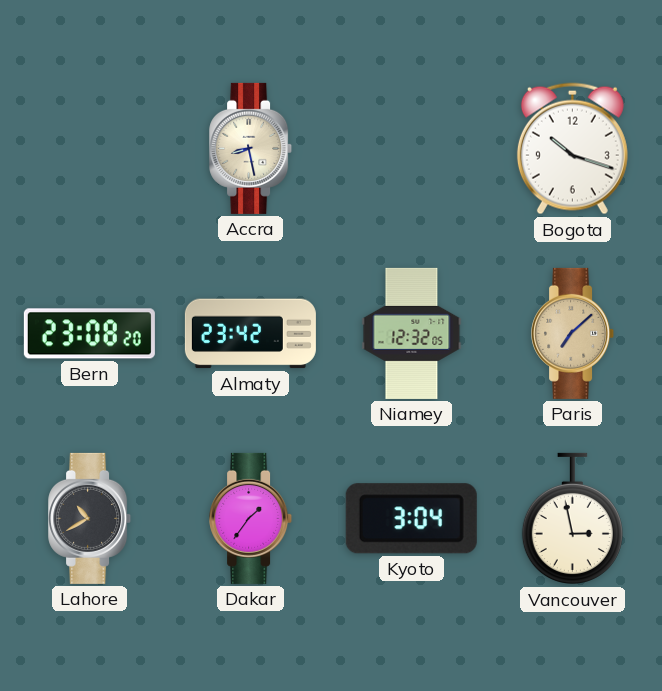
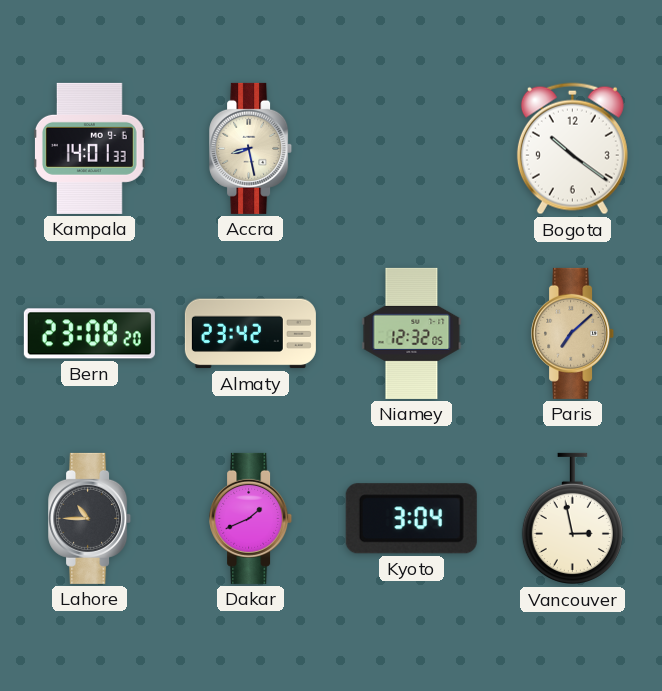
Kampala: none -> 14:01
Bogota: 10:18 -> 10:21
Lahore: 10:40 -> 10:45
Dakar: 1:36 -> 1:41
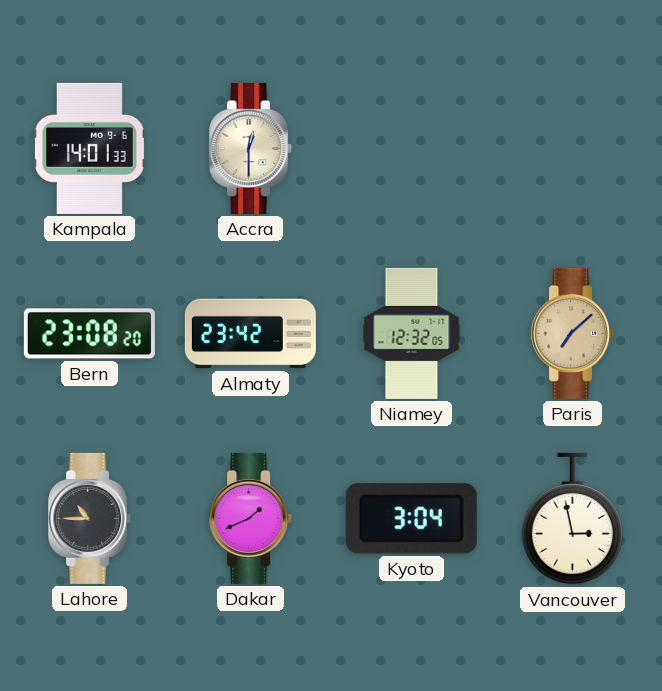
Accra: 8:28 -> 12:30
Bogota: 10:21 -> none
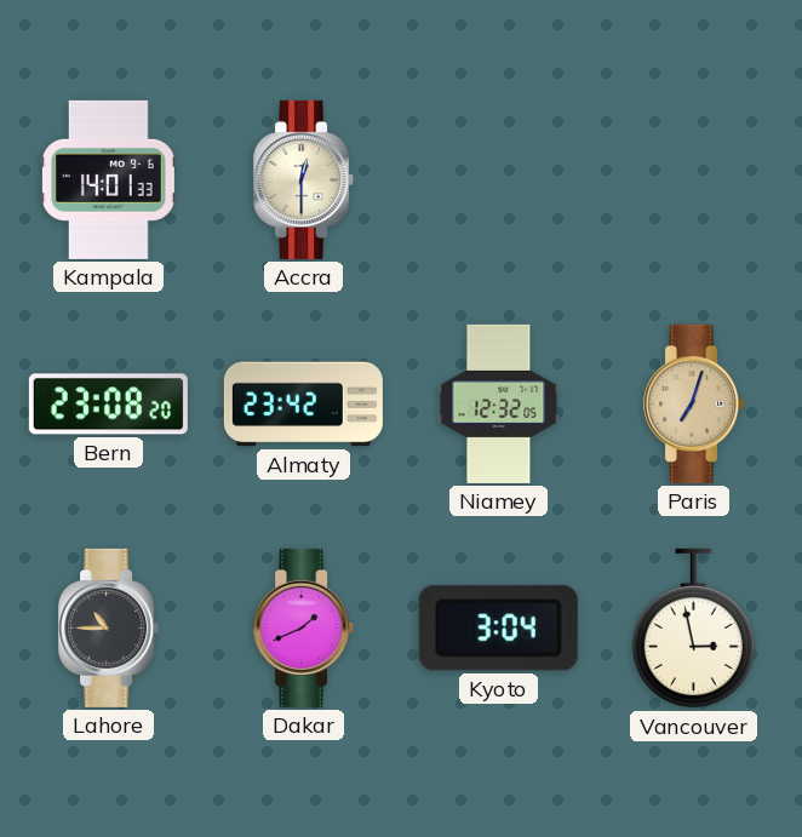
Paris: 7:08 -> 7:03
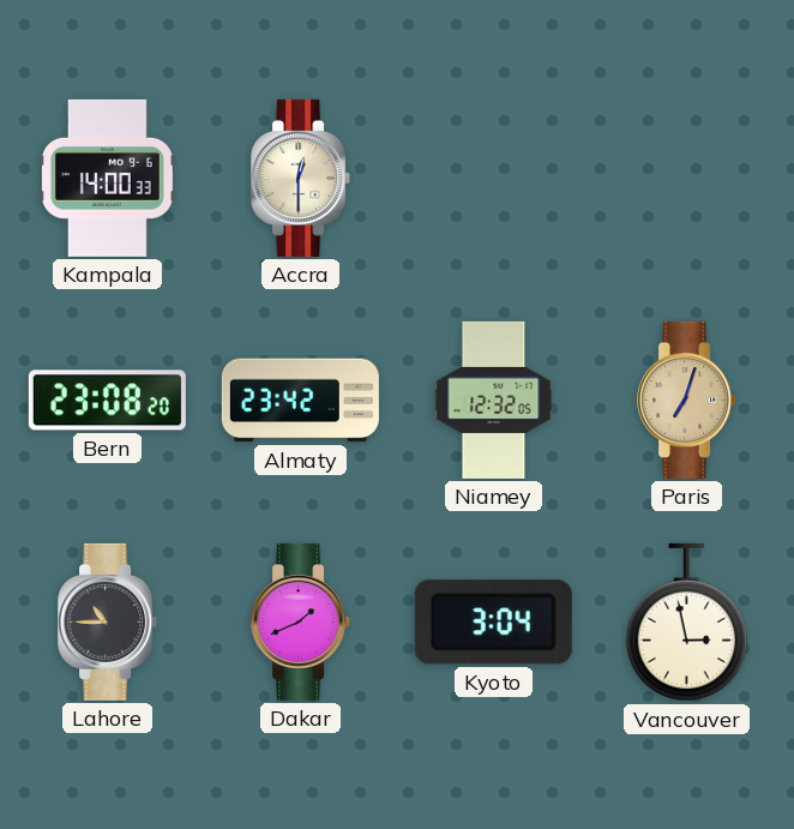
Kampala: 14:01 -> 14:00
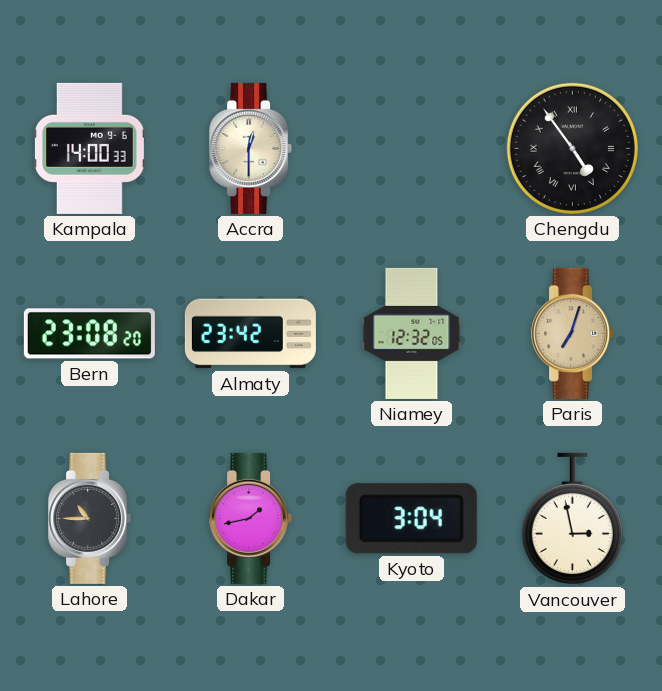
Chengdu: none -> 4:54
Dakar: 1:41 -> 1:43
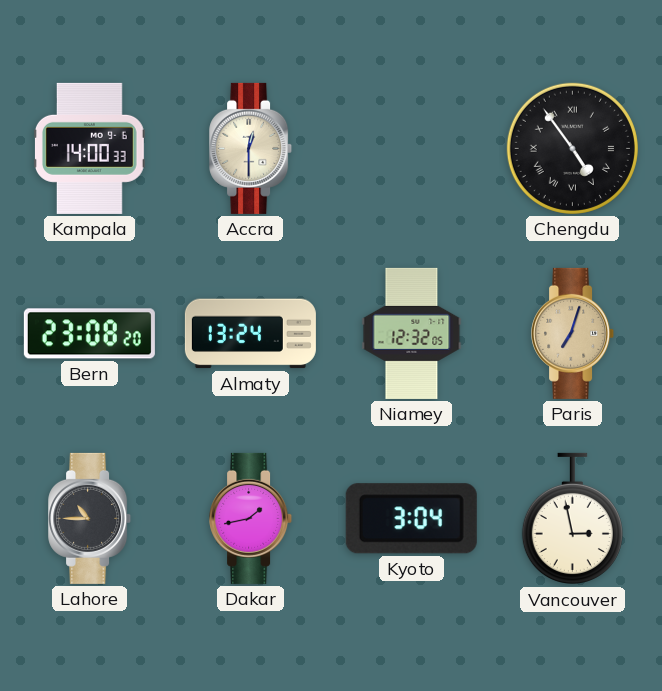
Almaty: 23:42 -> 13:24
